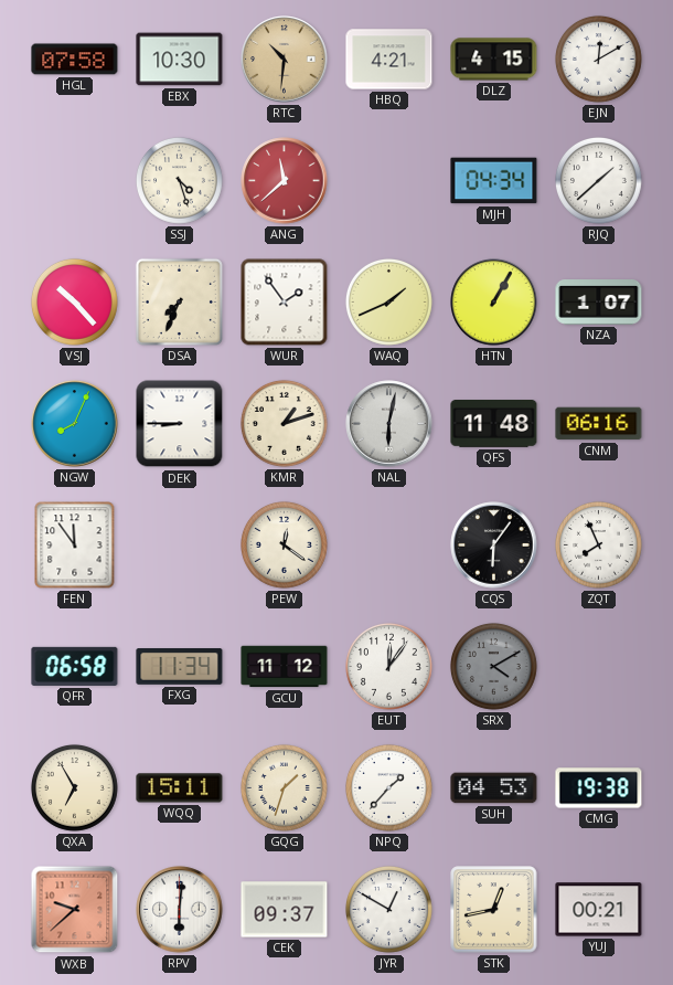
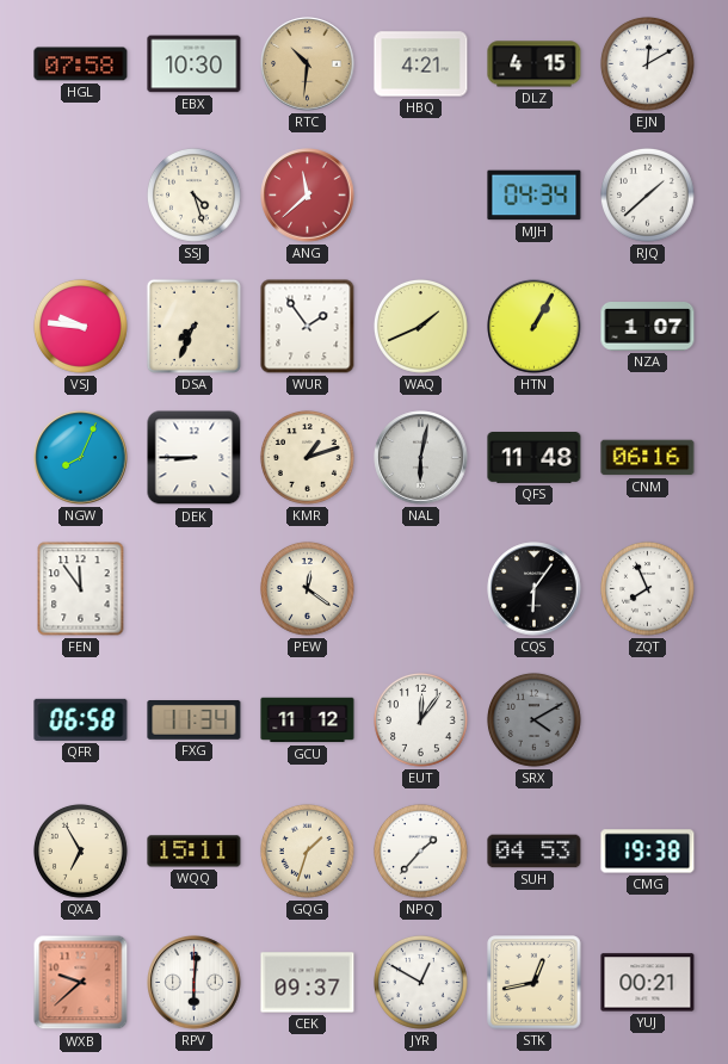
VSJ: 10:23 -> 9:46
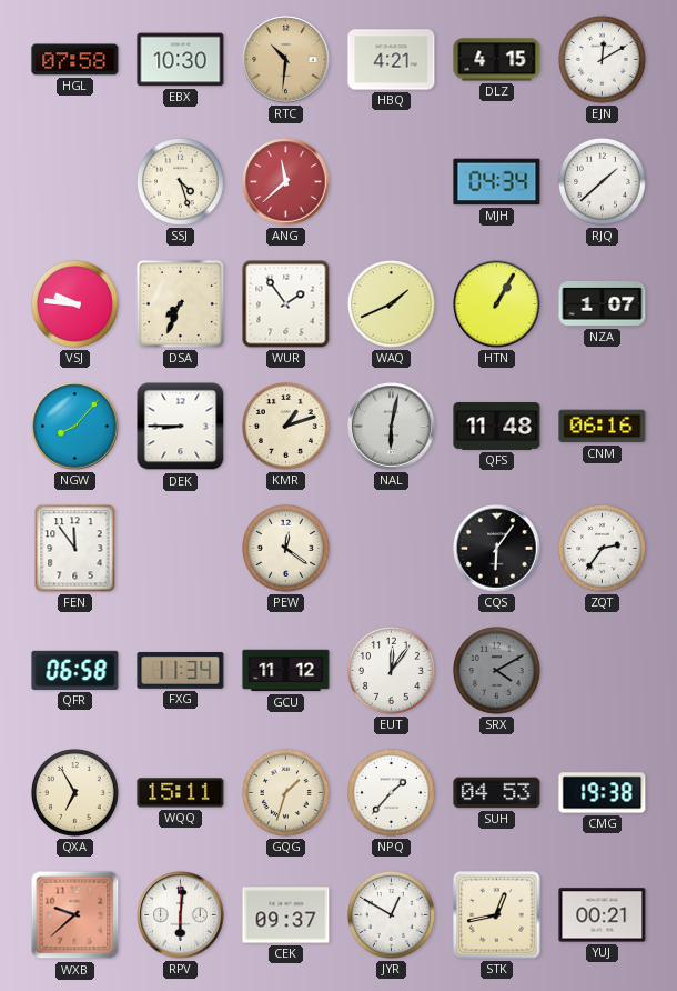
NGW: 8:04 -> 8:07
ZQT: 7:56 -> 2:36
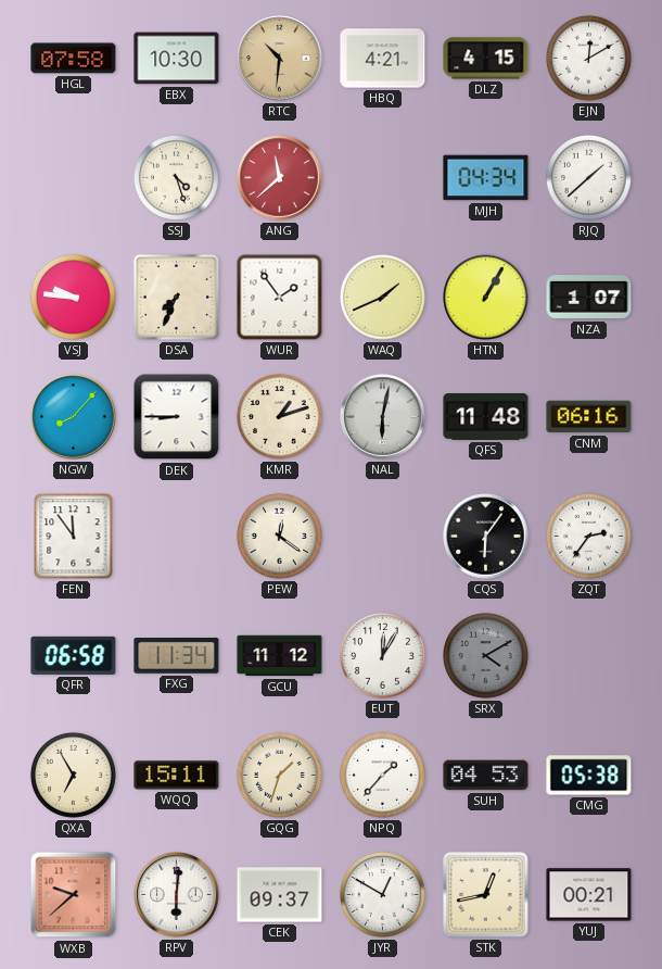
EUT: 12:06 -> 12:05
CMG: 19:38 -> 05:38
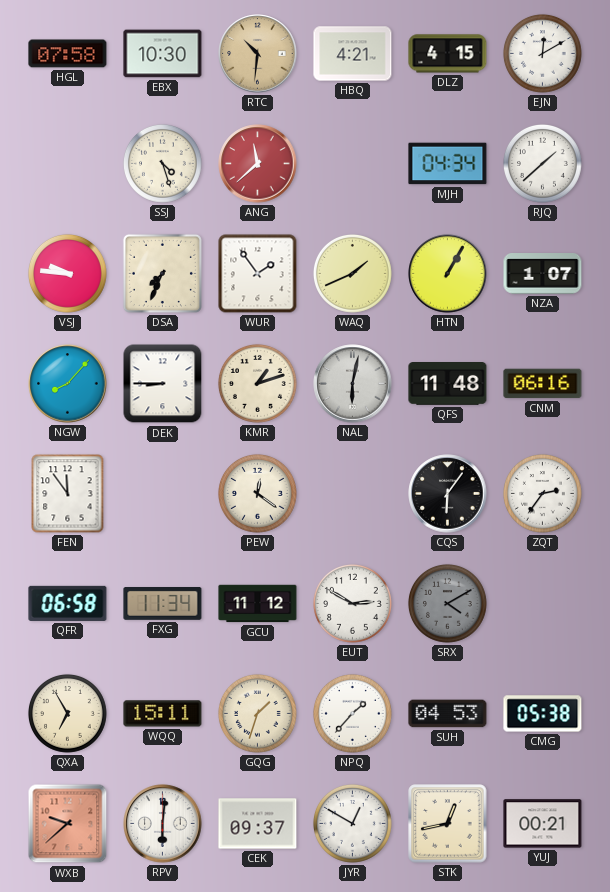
EUT: 12:05 -> 2:50
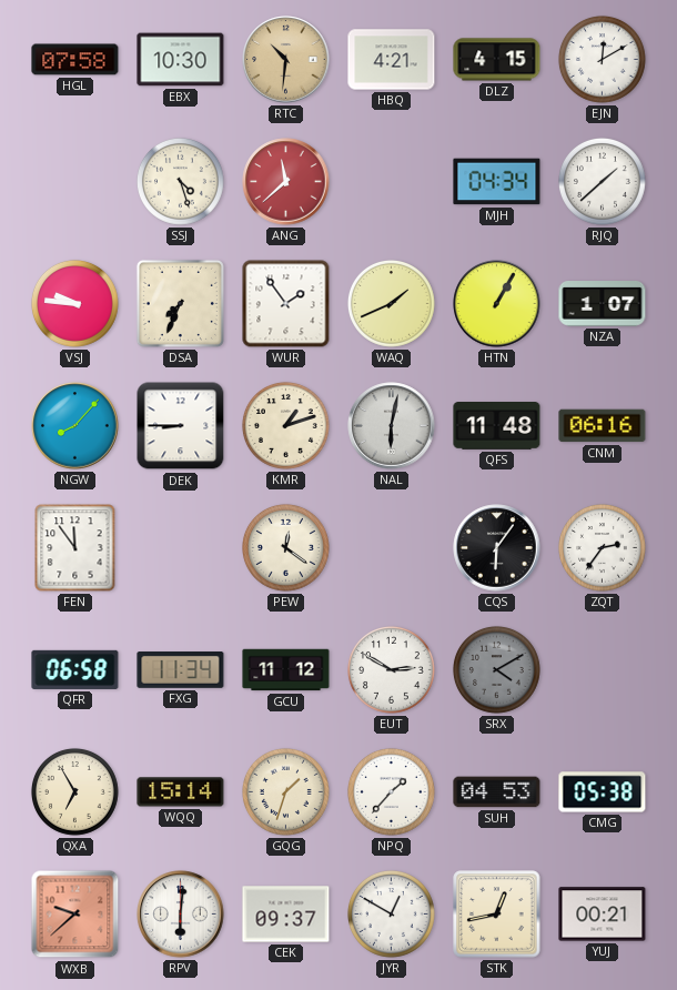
WQQ: 15:11 -> 15:14
